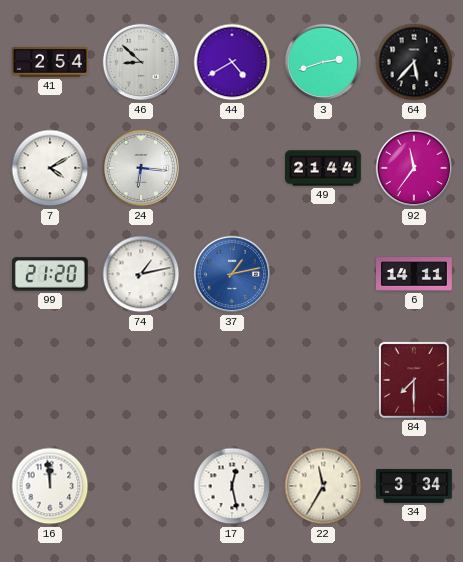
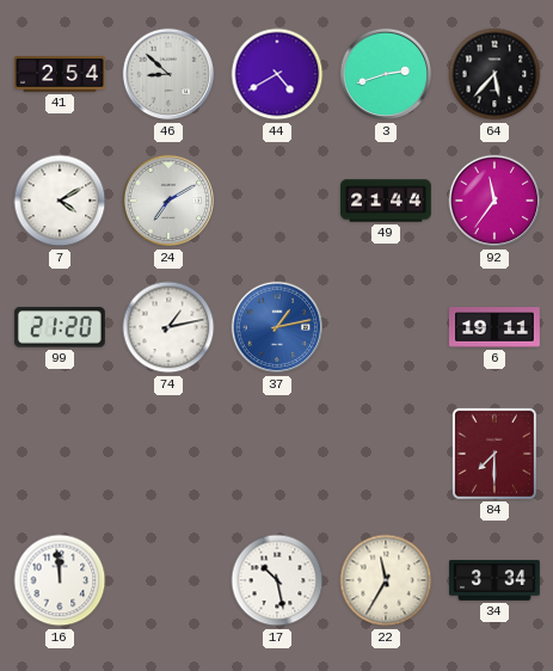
24: 6:16 -> 7:10
6: 14:11 -> 19:11
17: 12:28 -> 10:28
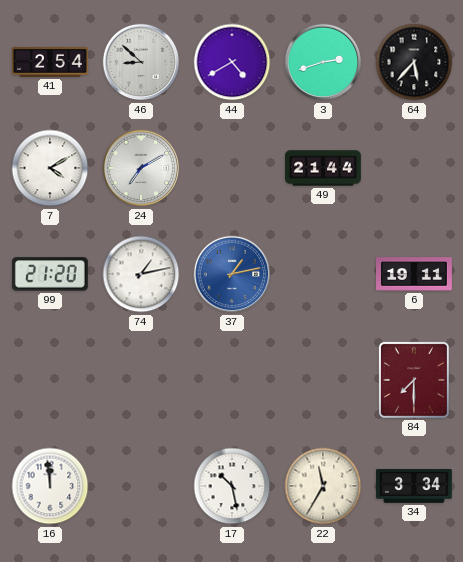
92: 11:36 -> none
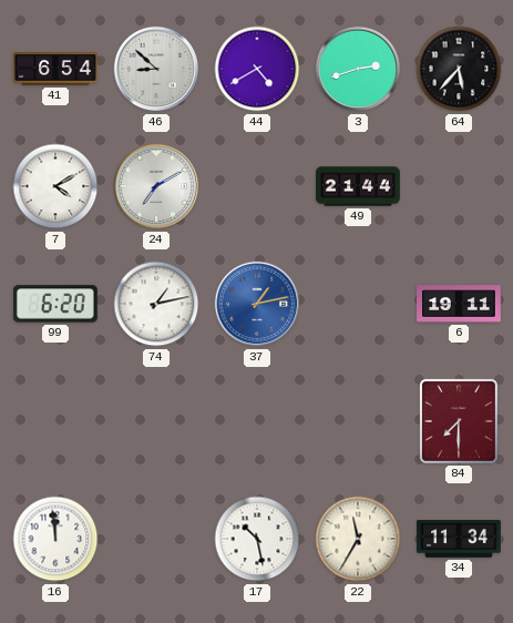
41: 2:54 -> 6:54
99: 21:20 -> 6:20
34: 3:34 -> 11:34
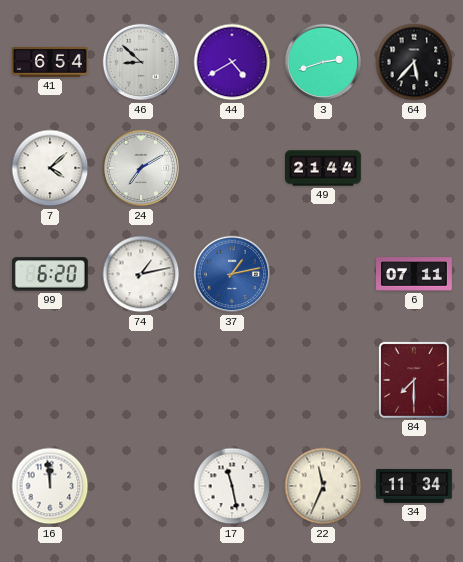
7: 4:10 -> 4:08
6: 19:11 -> 07:11
17: 10:28 -> 11:28
22: 11:35 -> 11:34
